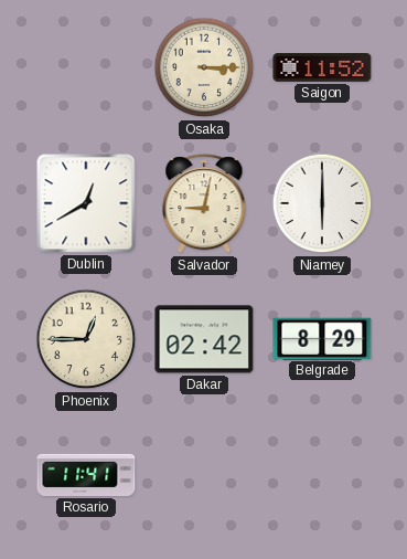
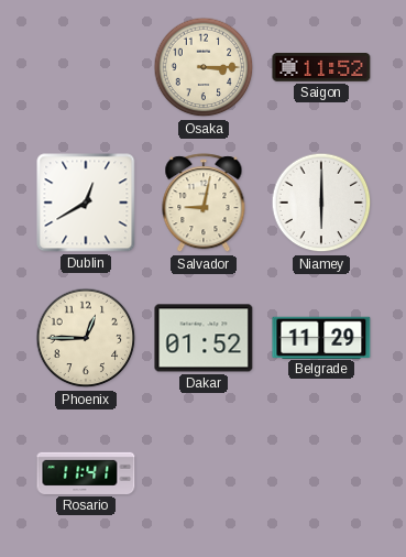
Dakar: 02:42 -> 01:52
Belgrade: 8:29 -> 11:29
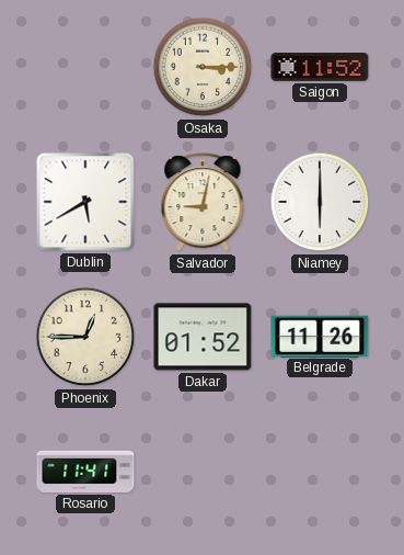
Dublin: 12:40 -> 5:40
Belgrade: 11:29 -> 11:26
